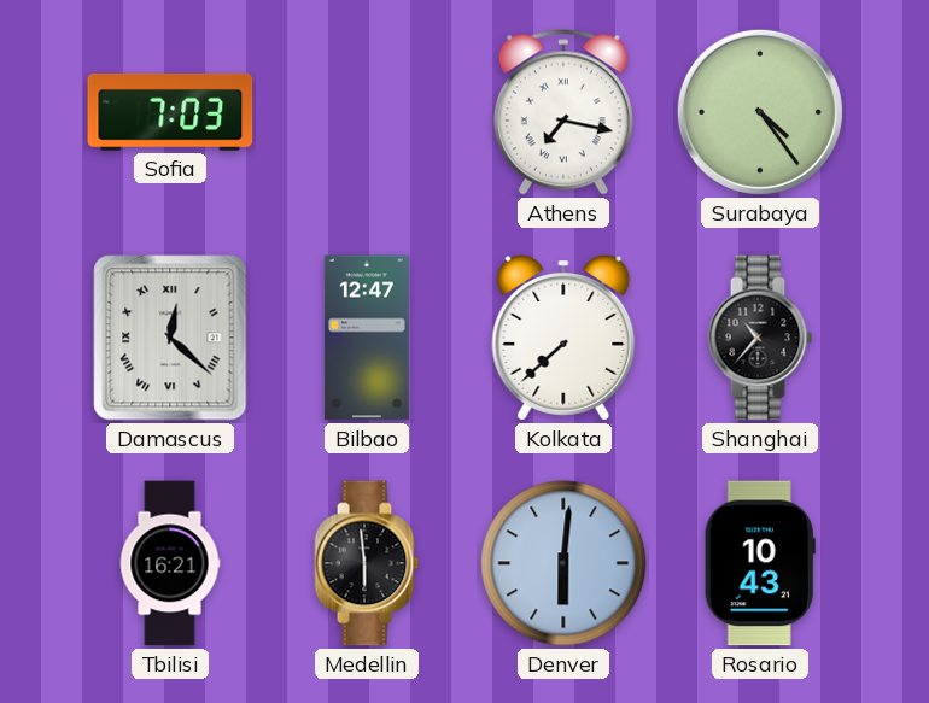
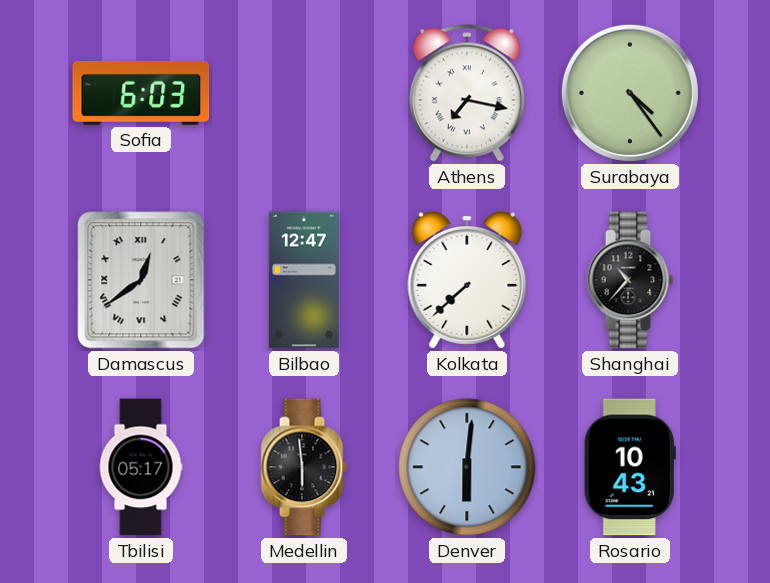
Sofia: 7:03 -> 6:03
Damascus: 12:22 -> 12:39
Tbilisi: 16:21 -> 05:17
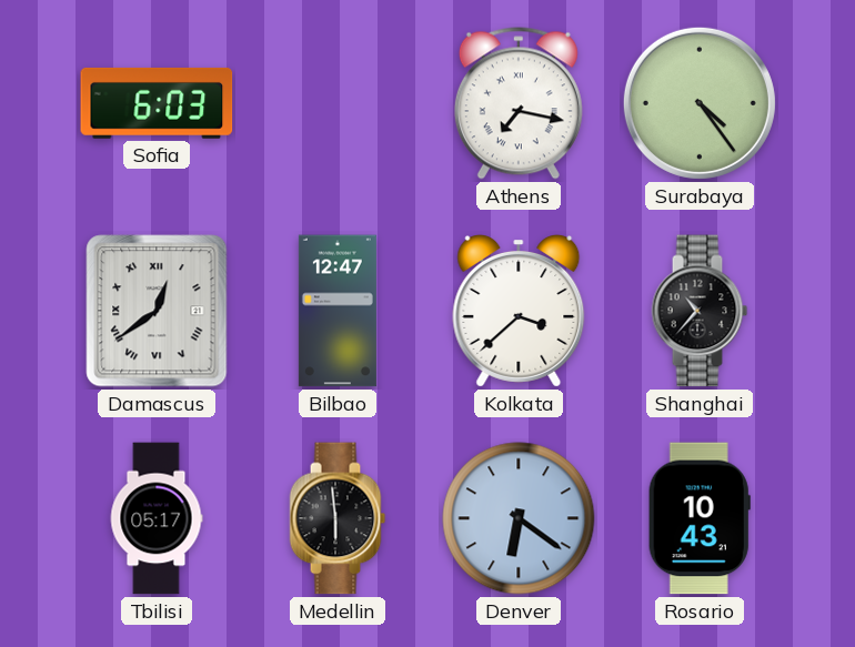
Kolkata: 7:38 -> 3:38
Denver: 6:01 -> 6:21
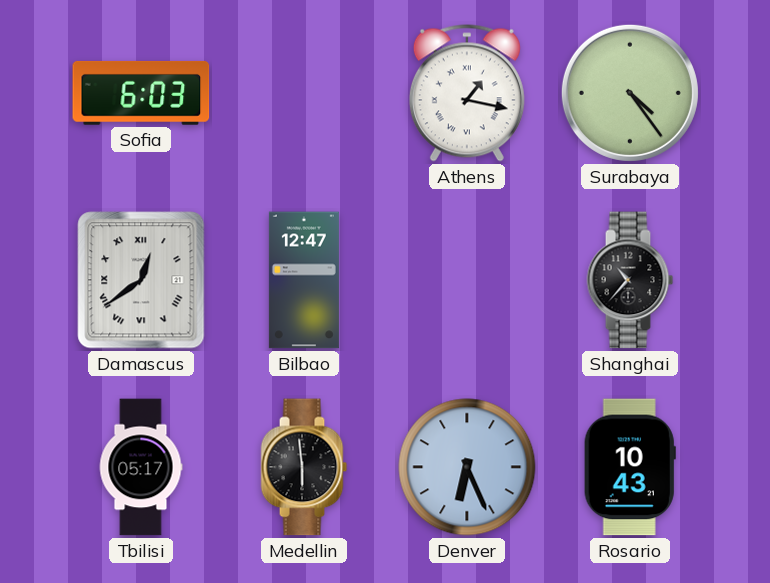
Athens: 7:17 -> 1:17
Kolkata: 3:38 -> none
Denver: 6:21 -> 6:26
